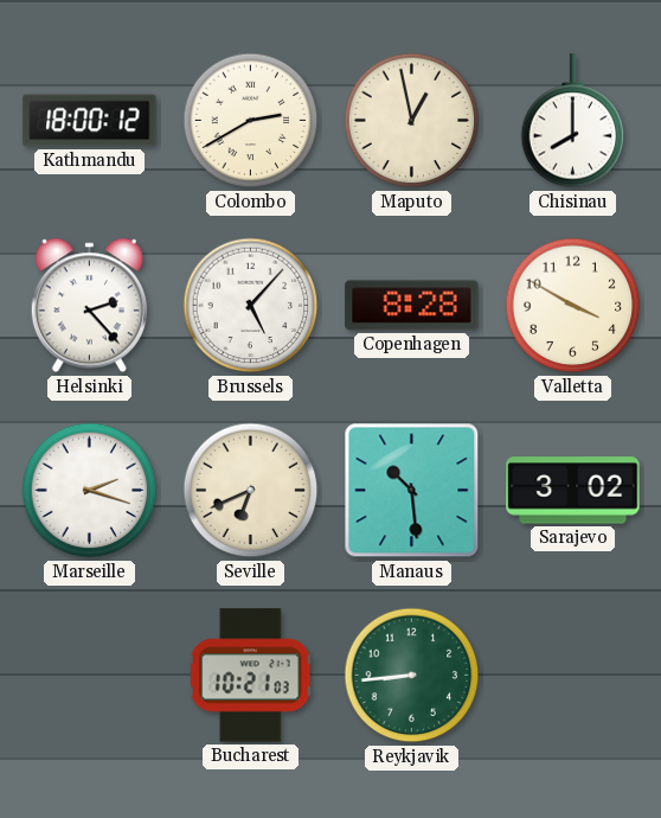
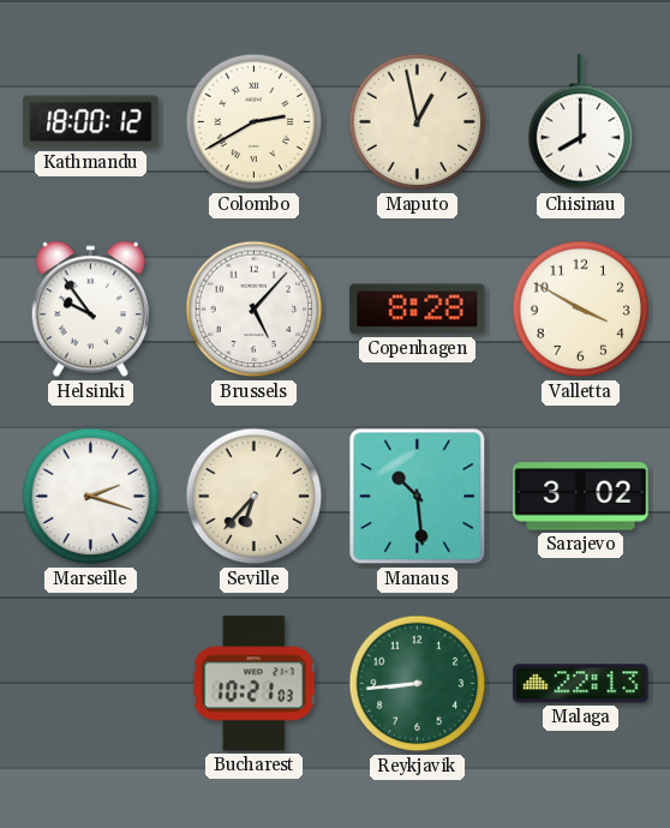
Helsinki: 2:23 -> 9:54
Seville: 6:41 -> 6:37
Malaga: none -> 22:13
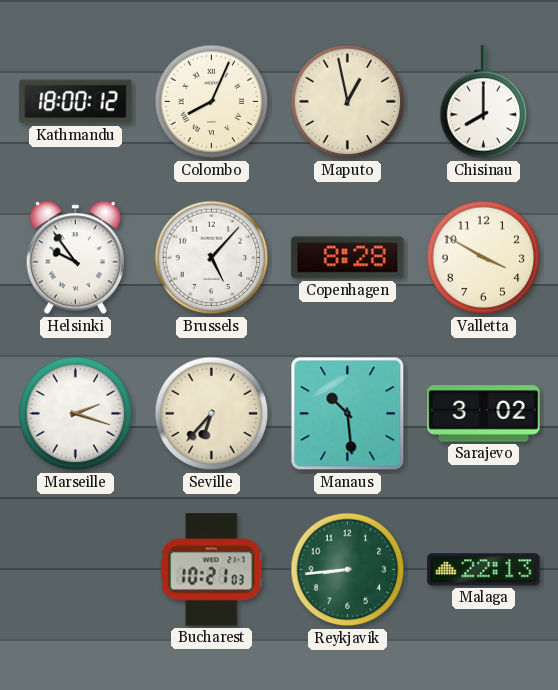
Colombo: 2:40 -> 8:04
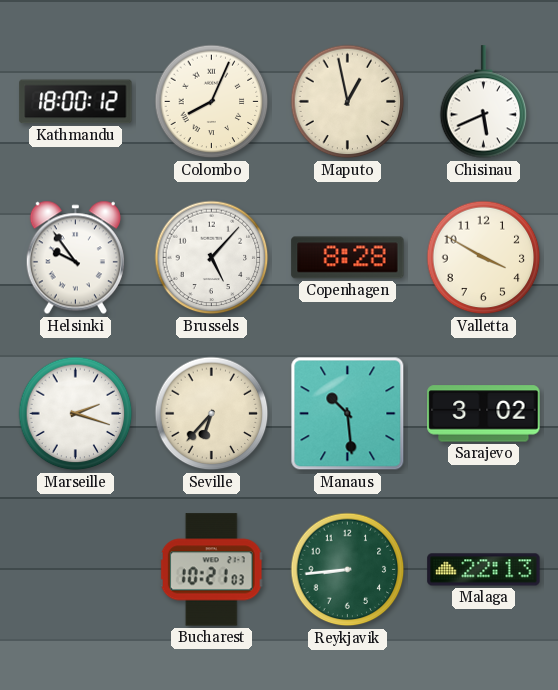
Chisinau: 8:00 -> 5:41
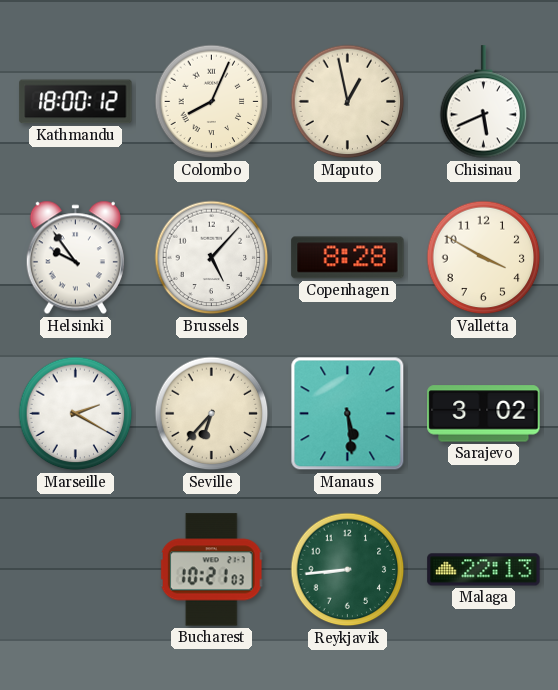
Marseille: 2:18 -> 2:20
Manaus: 10:29 -> 5:29
